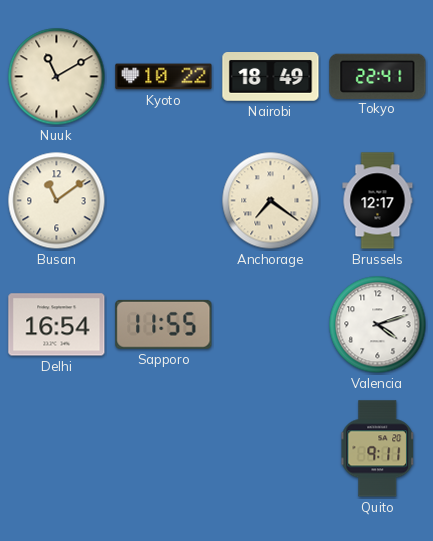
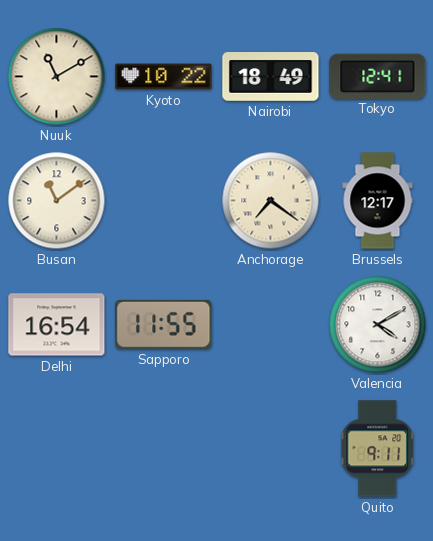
Tokyo: 22:41 -> 12:41
Valencia: 4:12 -> 4:10
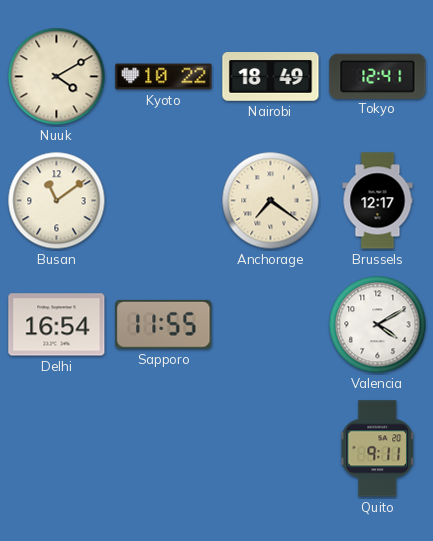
Nuuk: 11:10 -> 4:10
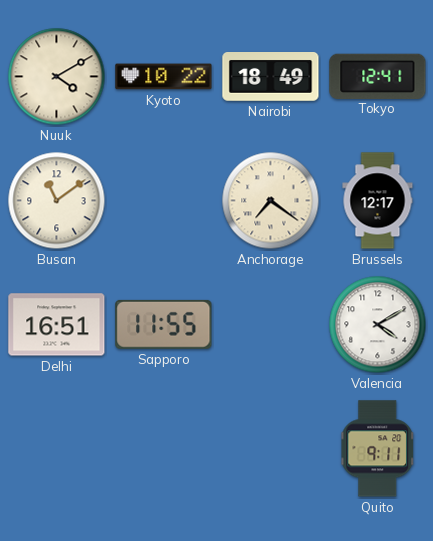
Delhi: 16:54 -> 16:51
